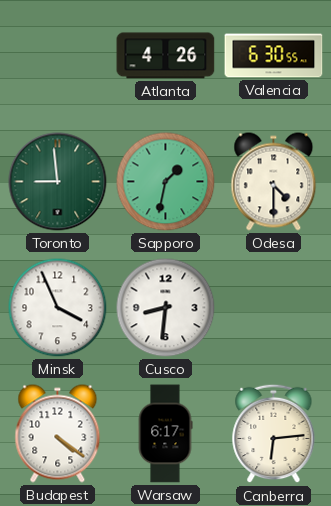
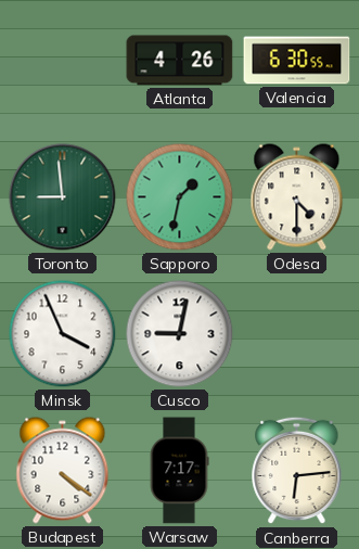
Cusco: 8:31 -> 9:02
Warsaw: 6:17 -> 7:17
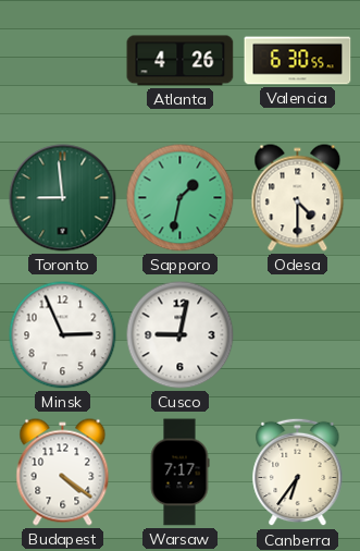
Minsk: 3:56 -> 2:56
Canberra: 6:14 -> 6:36
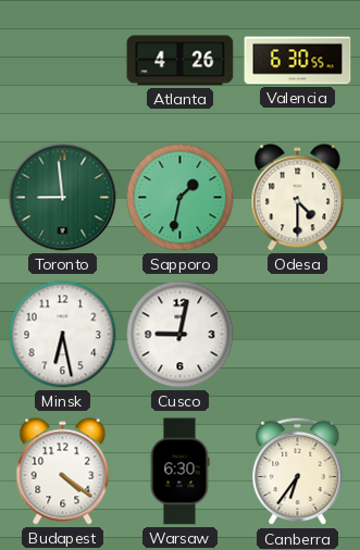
Minsk: 2:56 -> 6:28
Warsaw: 7:17 -> 6:30
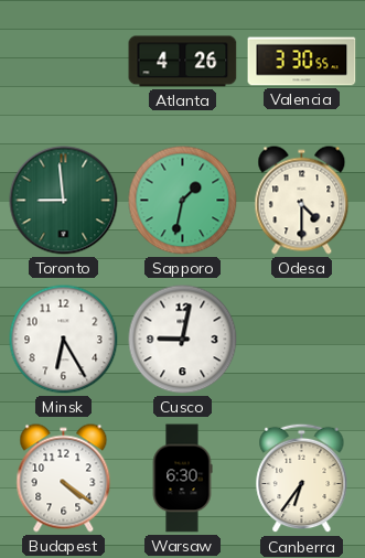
Valencia: 6:30 -> 3:30
Minsk: 6:28 -> 6:25
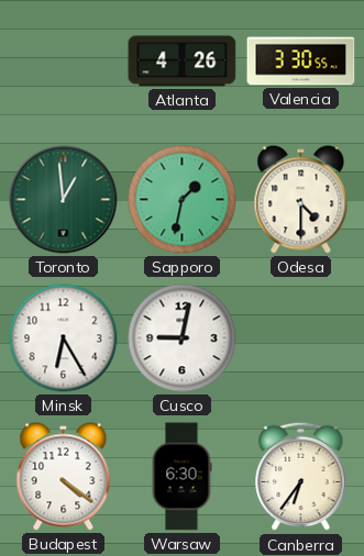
Toronto: 8:59 -> 12:59
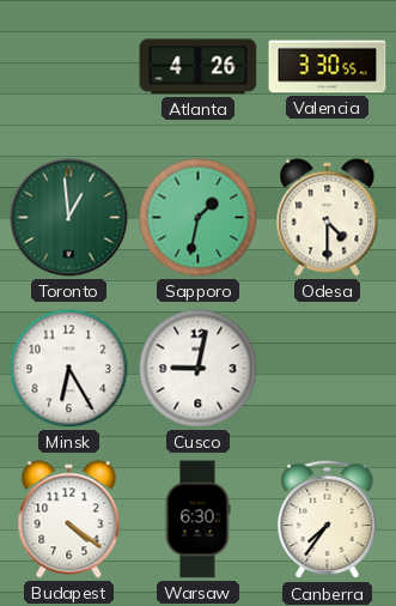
Canberra: 6:36 -> 7:36
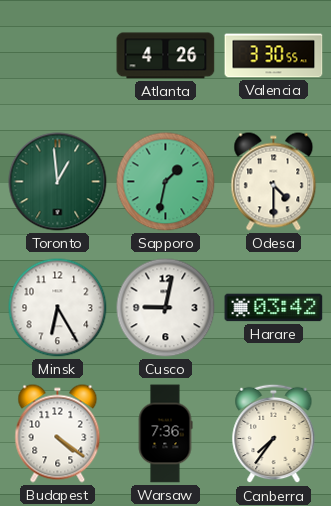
Harare: none -> 03:42
Warsaw: 6:30 -> 7:36
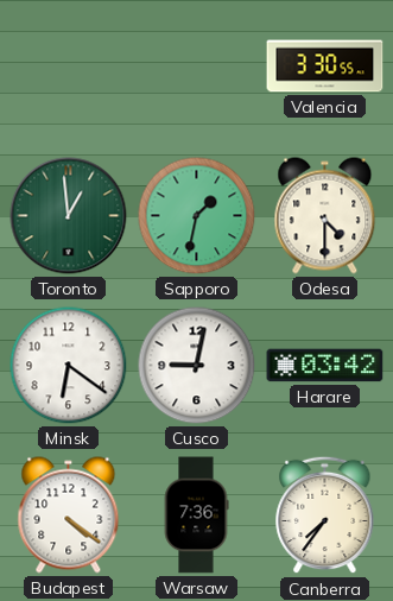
Atlanta: 4:26 -> none
Minsk: 6:25 -> 6:21
